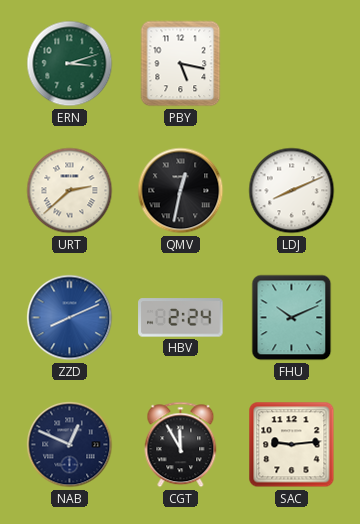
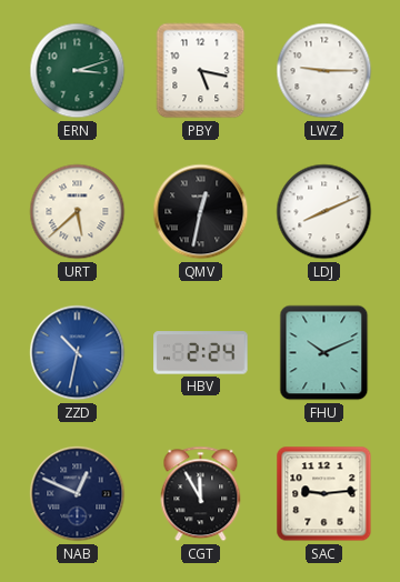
LWZ: none -> 9:15
URT: 2:38 -> 5:38
ZZD: 8:11 -> 10:32
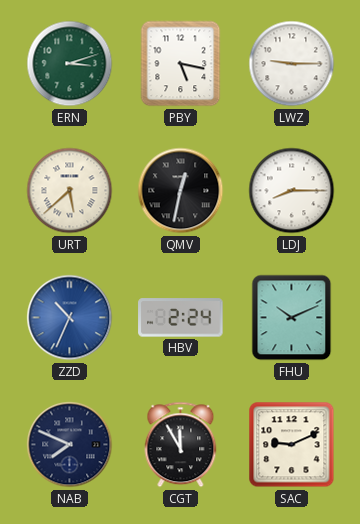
LDJ: 8:11 -> 8:15
ZZD: 10:32 -> 10:34
NAB: 12:49 -> 7:49
SAC: 9:14 -> 9:11
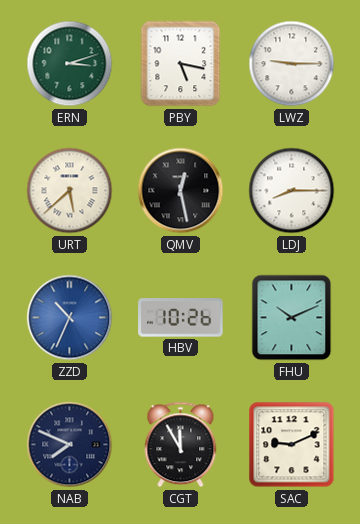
QMV: 12:32 -> 12:28
HBV: 2:24 -> 10:26
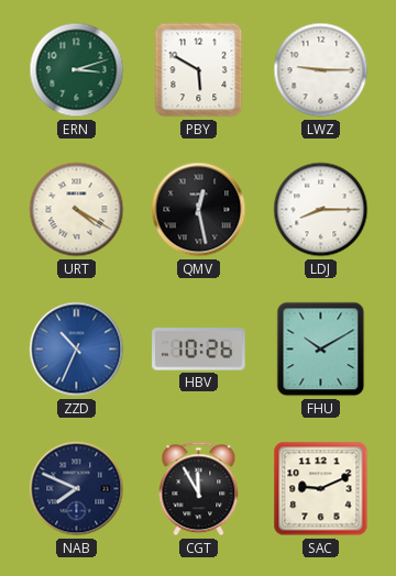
PBY: 5:17 -> 5:50
URT: 5:38 -> 4:20
FHU: 10:11 -> 10:10
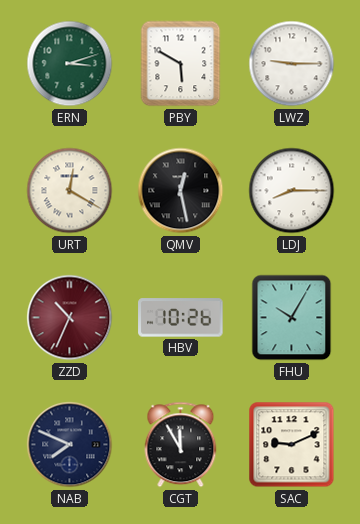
URT: 4:20 -> 12:20
ZZD dial: blue -> burgundy
FHU: 10:10 -> 10:05
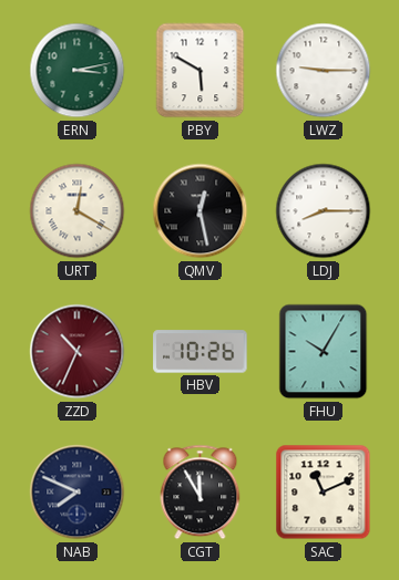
ERN: 3:12 -> 3:13
SAC: 9:11 -> 11:11
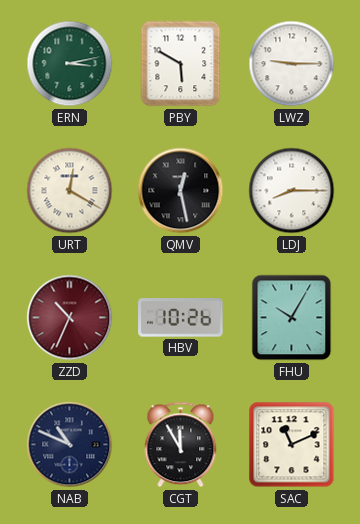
NAB: 7:49 -> 10:49
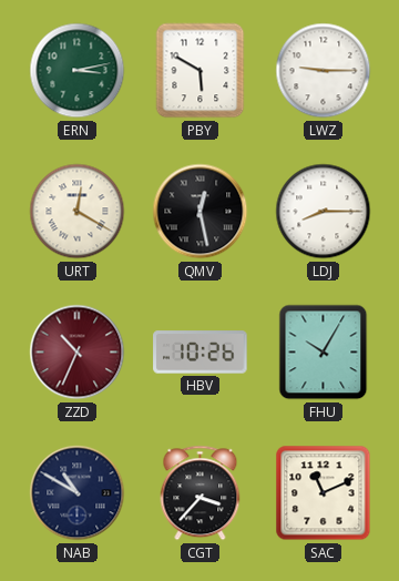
NAB: 10:49 -> 10:50
CGT: 11:55 -> 3:37
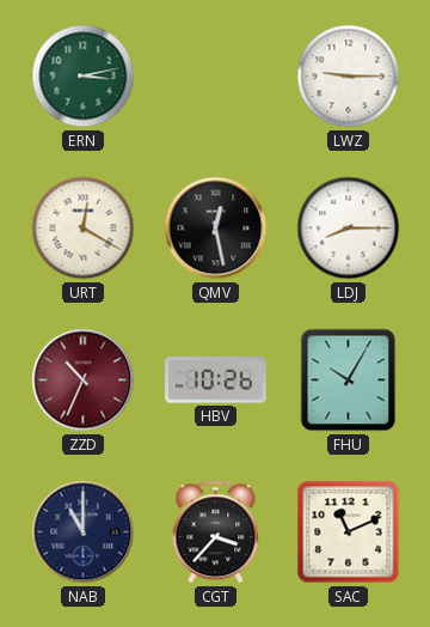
PBY: 5:50 -> none
NAB: 10:50 -> 11:00
